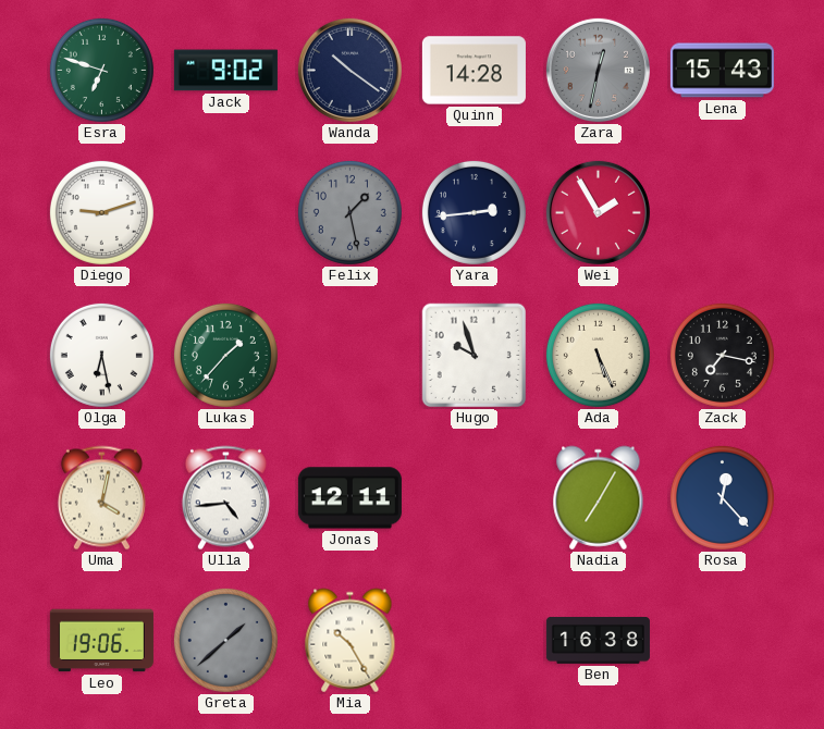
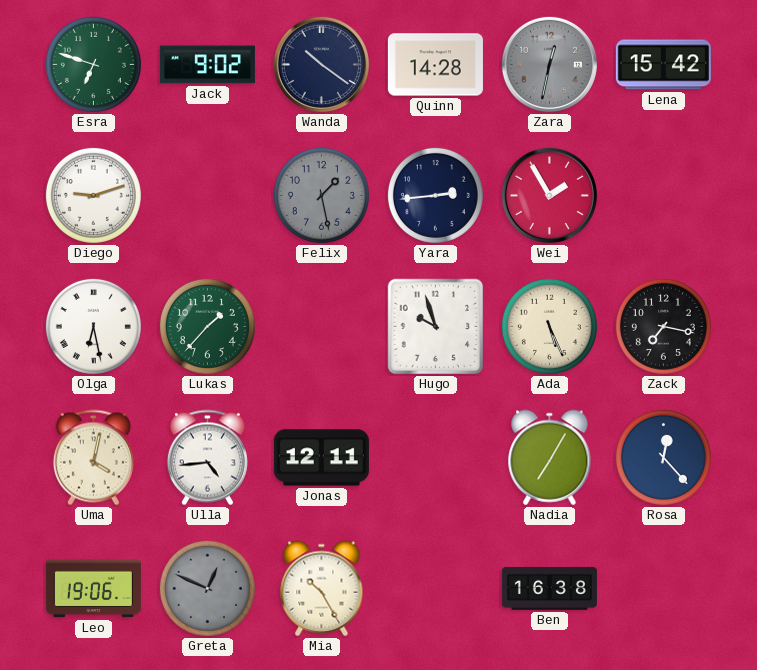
Lena: 15:43 -> 15:42
Greta: 1:38 -> 12:49
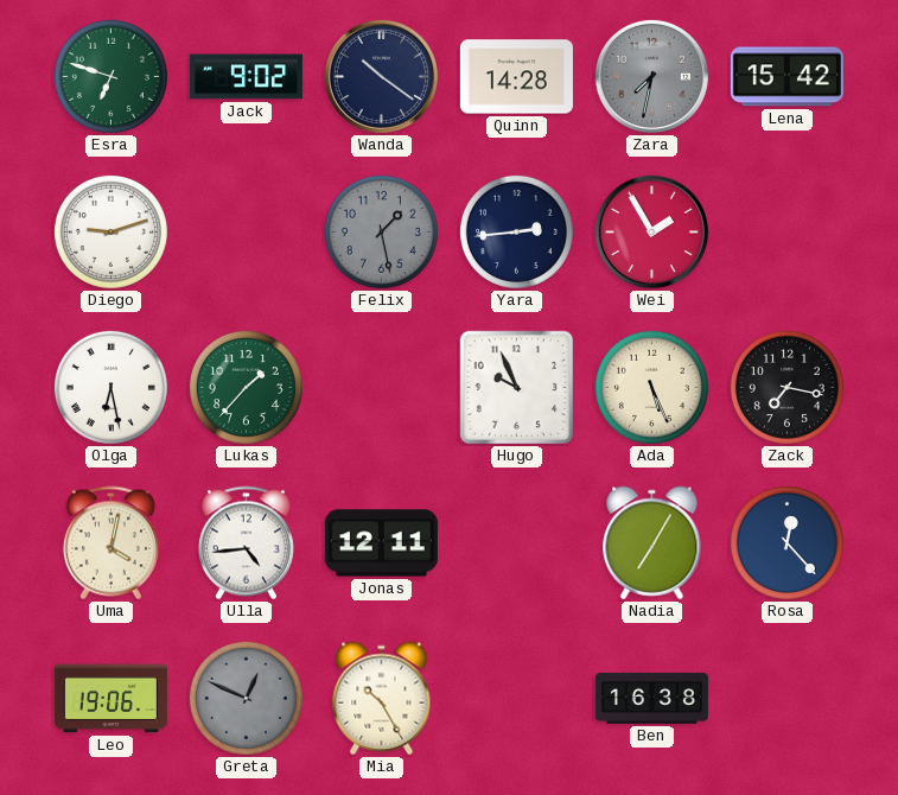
Zara: 12:32 -> 7:32
Hugo: 9:57 -> 9:56
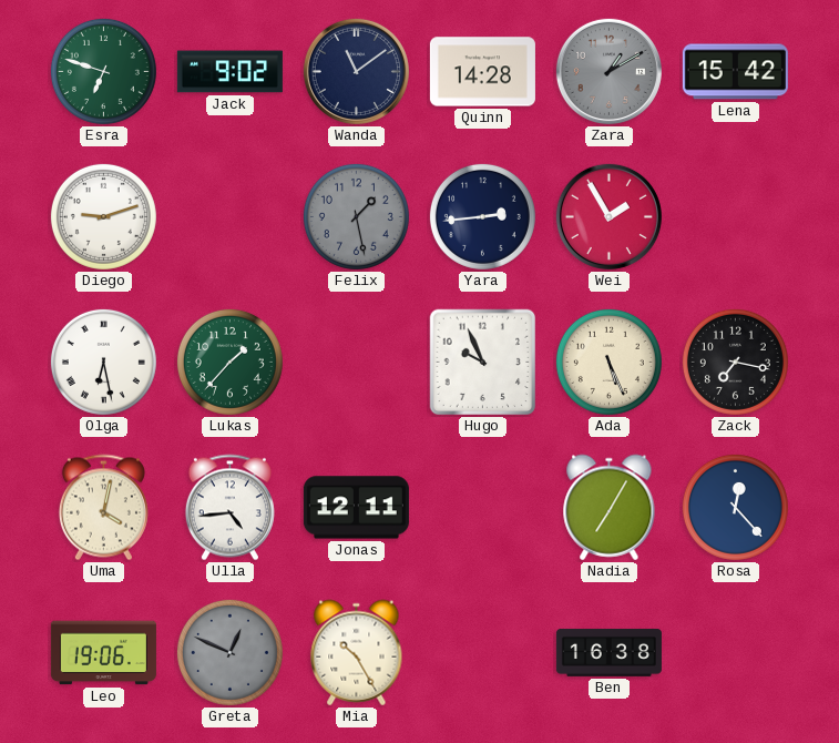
Wanda: 10:21 -> 11:09
Zara: 7:32 -> 1:10
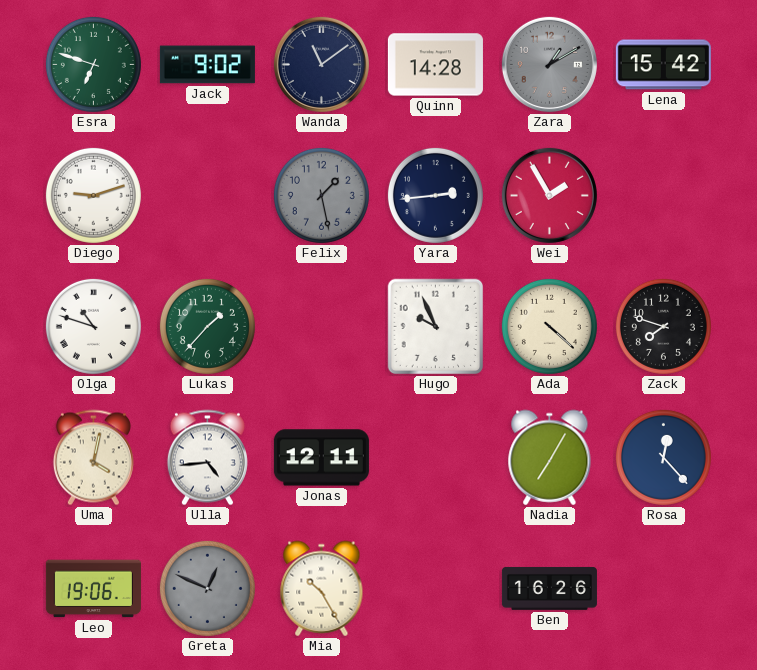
Olga: 6:28 -> 10:48
Ada: 5:26 -> 4:22
Zack: 7:17 -> 7:48
Ben: 16:38 -> 16:26
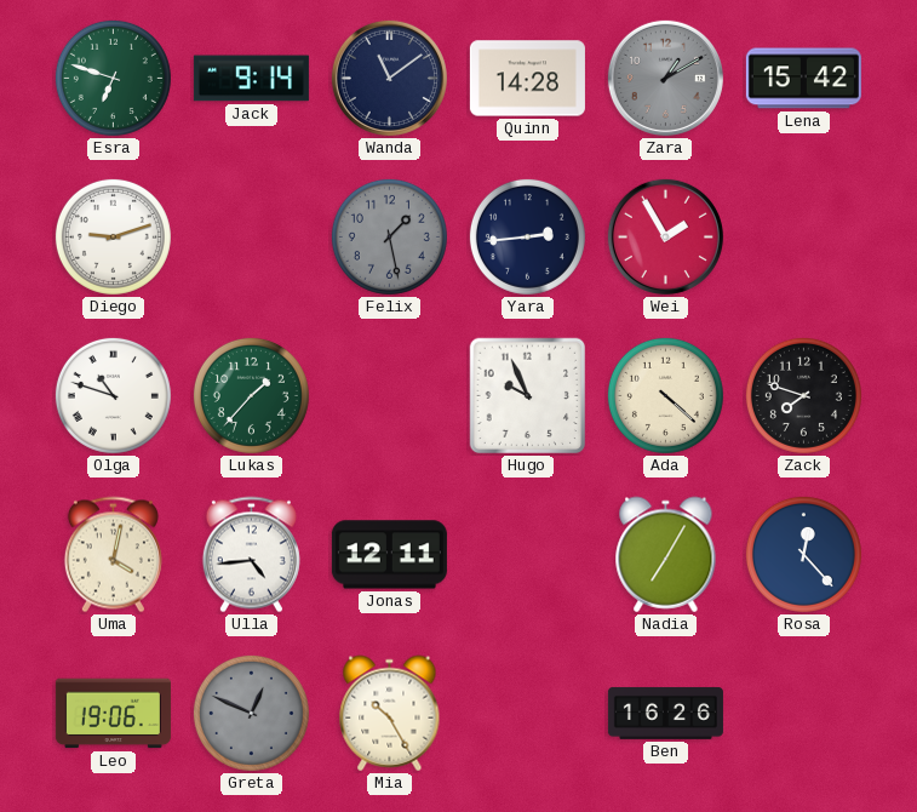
Jack: 9:02 -> 9:14
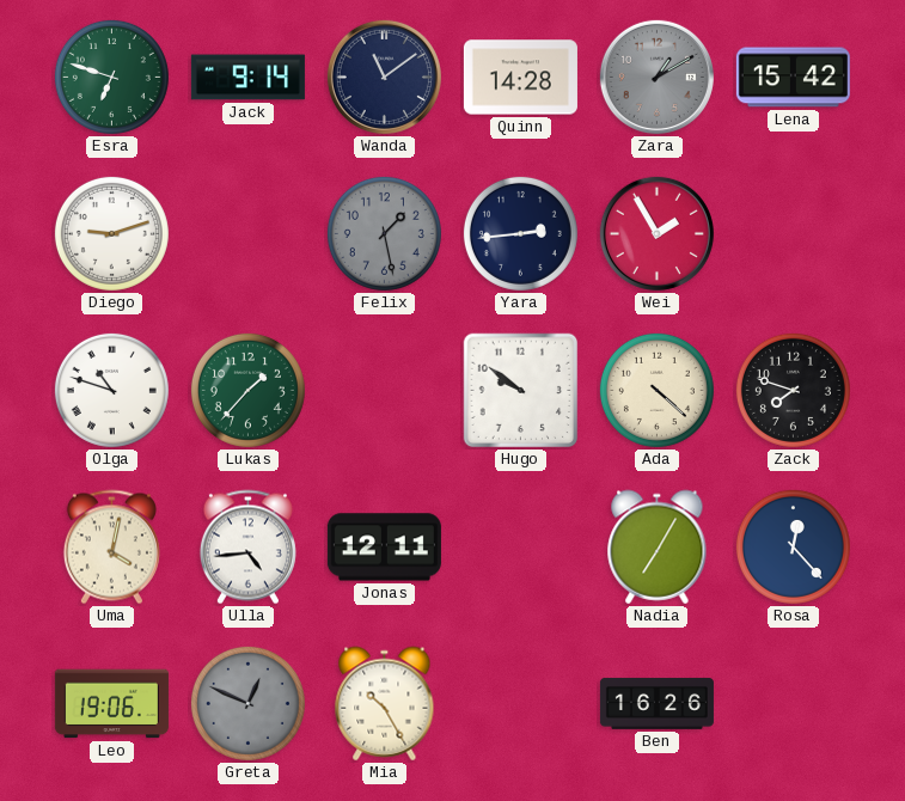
Hugo: 9:56 -> 9:51
